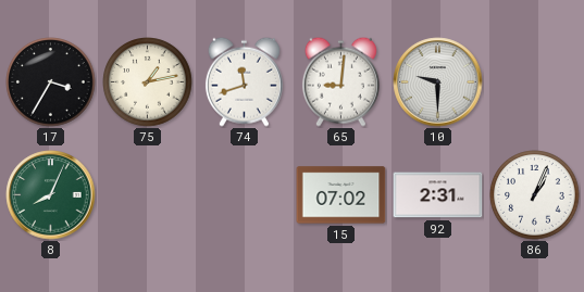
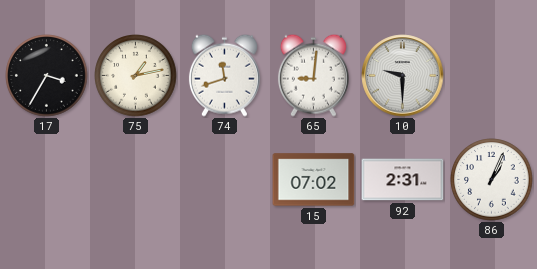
8: 8:04 -> none
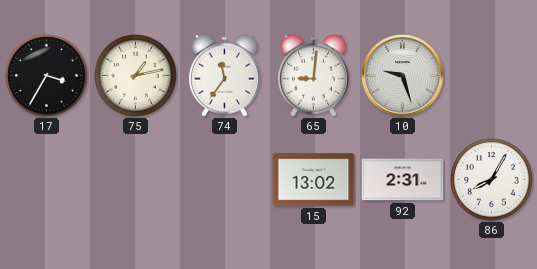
74: 11:42 -> 11:36
10: 9:30 -> 9:27
15: 07:02 -> 13:02
86: 1:04 -> 8:05
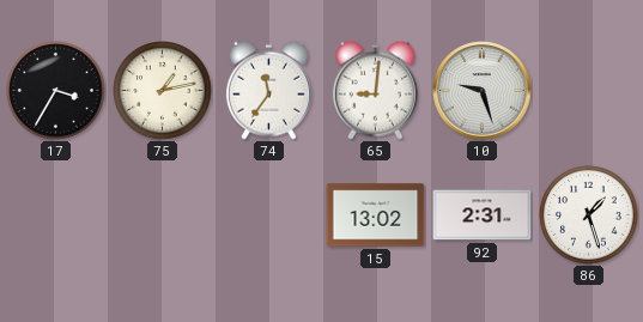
86: 8:05 -> 1:27
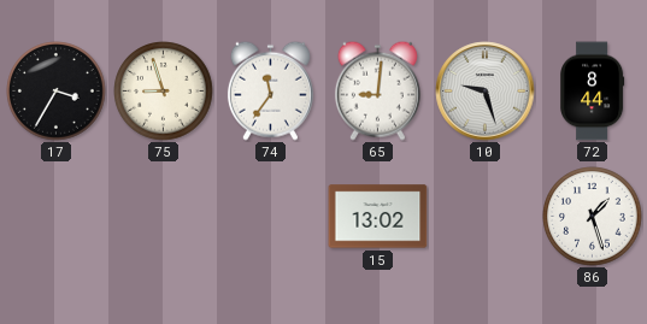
75: 1:13 -> 8:57
72: none -> 8:44
92: 2:31 -> none
